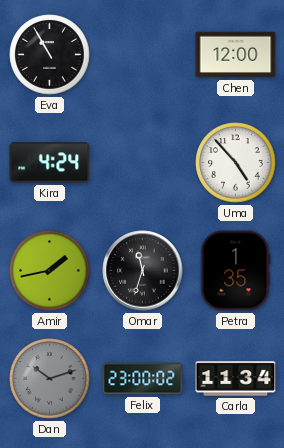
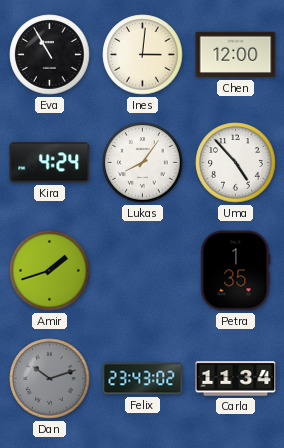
Ines: none -> 3:01
Lukas: none -> 8:06
Amir: 1:43 -> 1:42
Omar: 11:33 -> none
Felix: 23:00 -> 23:43
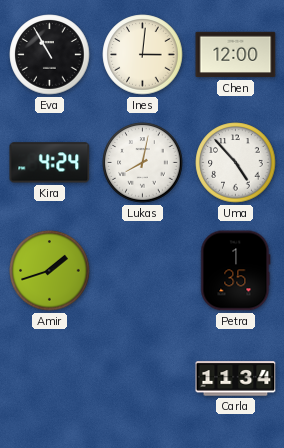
Lukas: 8:06 -> 8:02
Dan: 10:12 -> none
Felix: 23:43 -> none
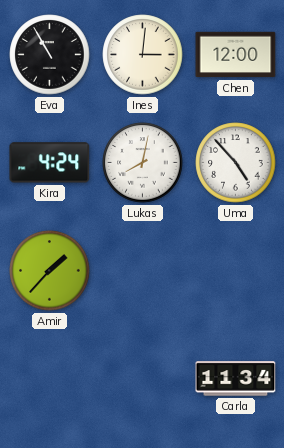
Amir: 1:42 -> 1:37
Petra: 1:35 -> none
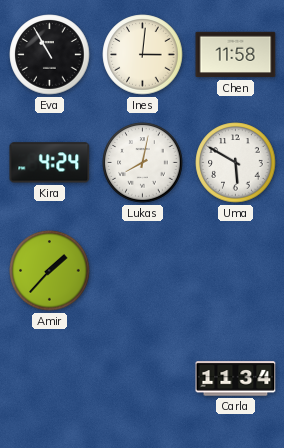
Chen: 12:00 -> 11:58
Uma: 4:53 -> 5:50
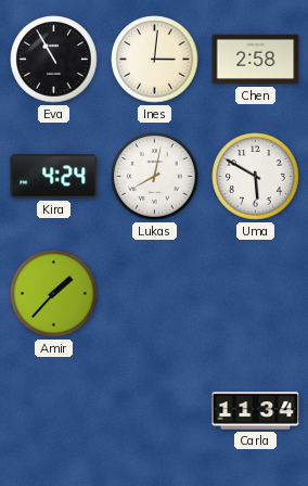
Chen: 11:58 -> 2:58
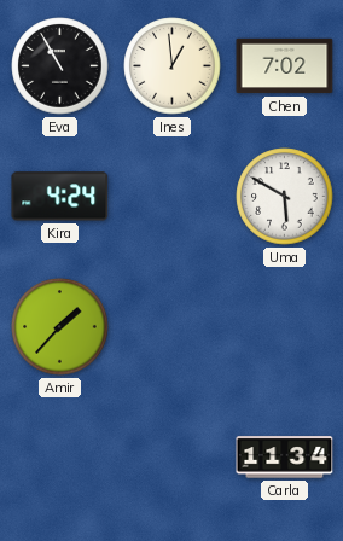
Ines: 3:01 -> 12:59
Chen: 2:58 -> 7:02
Lukas: 8:02 -> none
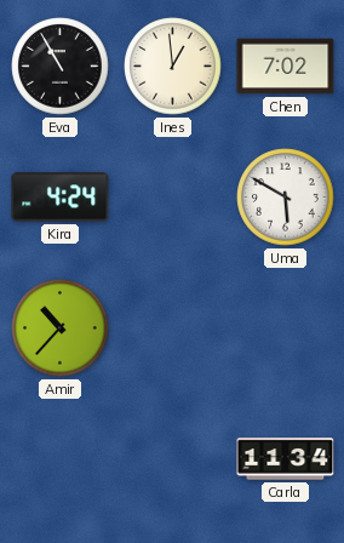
Amir: 1:37 -> 10:37
